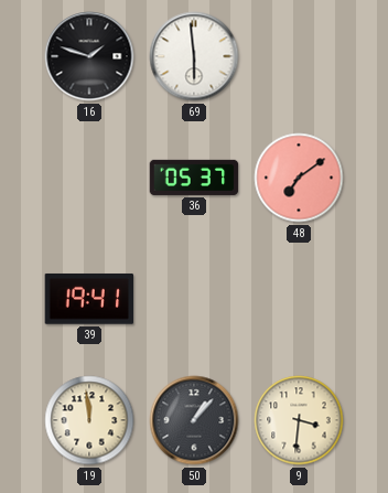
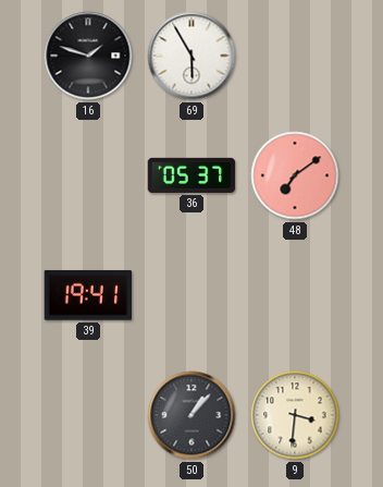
69: 5:59 -> 5:55
19: 11:59 -> none
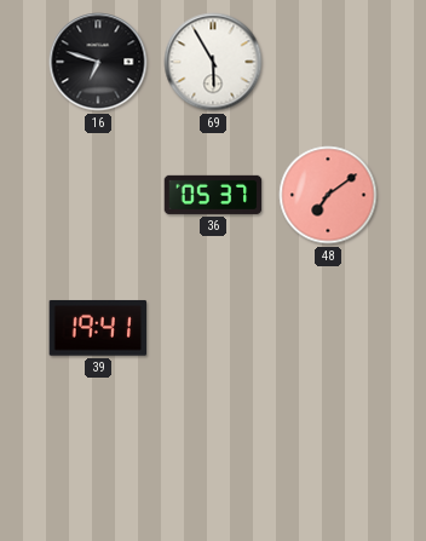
16: 1:48 -> 6:48
50: 1:07 -> none
9: 3:31 -> none
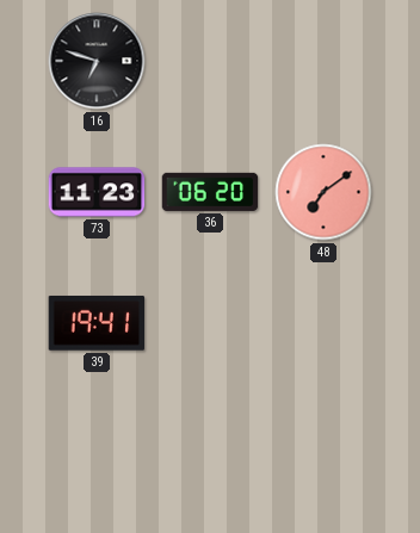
69: 5:55 -> none
73: none -> 11:23
36: 05:37 -> 06:20
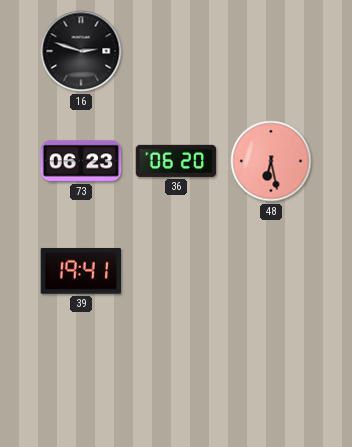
16: 6:48 -> 2:48
73: 11:23 -> 06:23
48: 7:09 -> 6:28
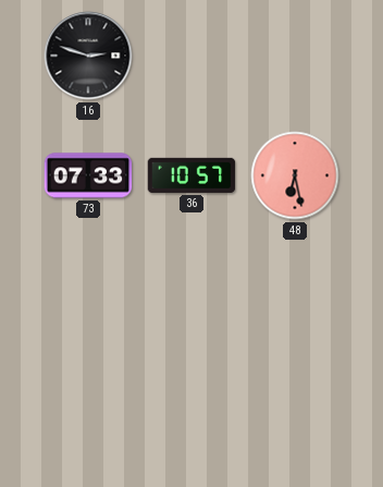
73: 06:23 -> 07:33
36: 06:20 -> 10:57
39: 19:41 -> none
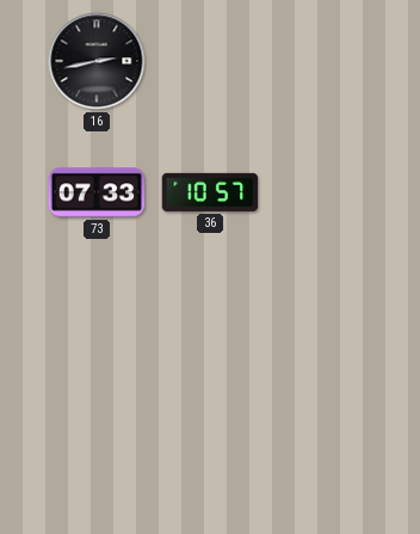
16: 2:48 -> 2:43
48: 6:28 -> none
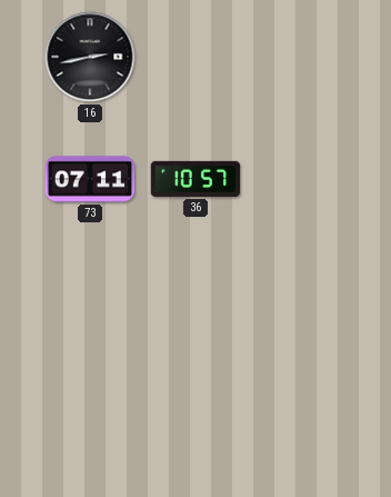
73: 07:33 -> 07:11
